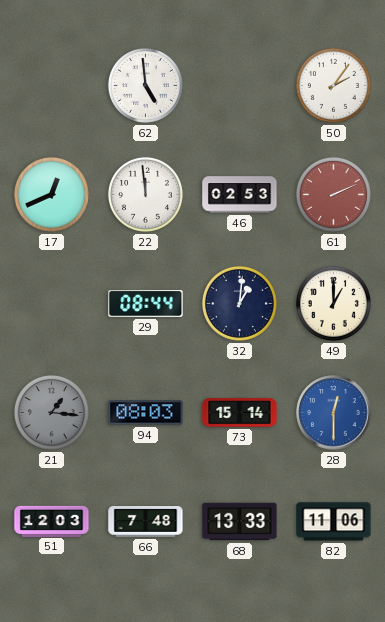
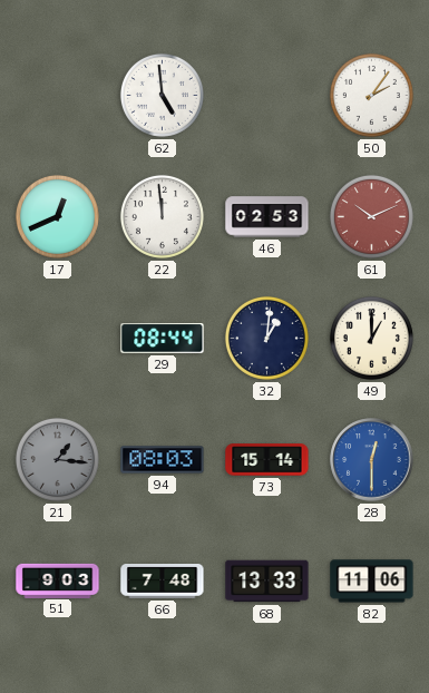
61: 2:11 -> 10:11
51: 12:03 -> 9:03
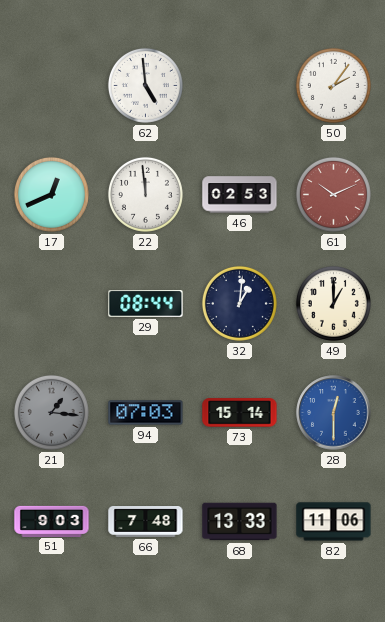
94: 08:03 -> 07:03
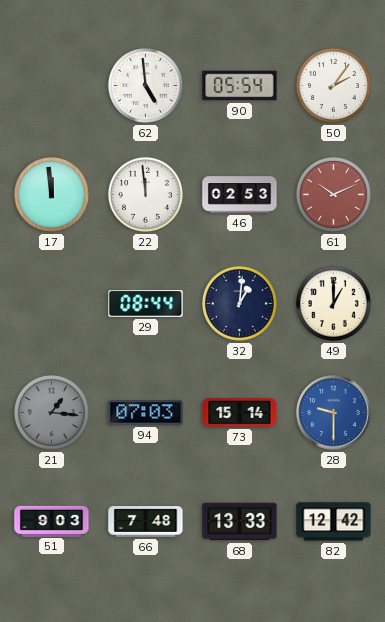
90: none -> 05:54
17: 12:41 -> 11:59
28: 12:30 -> 9:30
82: 11:06 -> 12:42
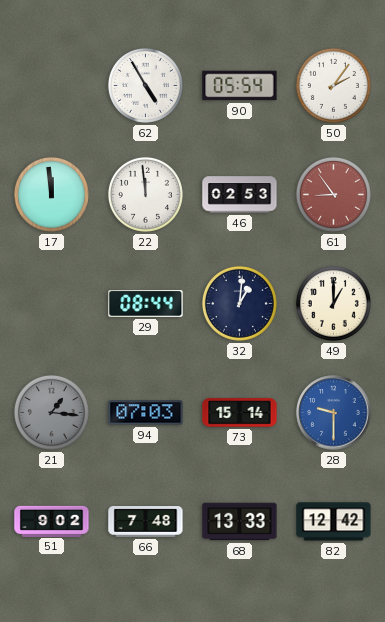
62: 4:59 -> 4:55
61: 10:11 -> 8:54
51: 9:03 -> 9:02
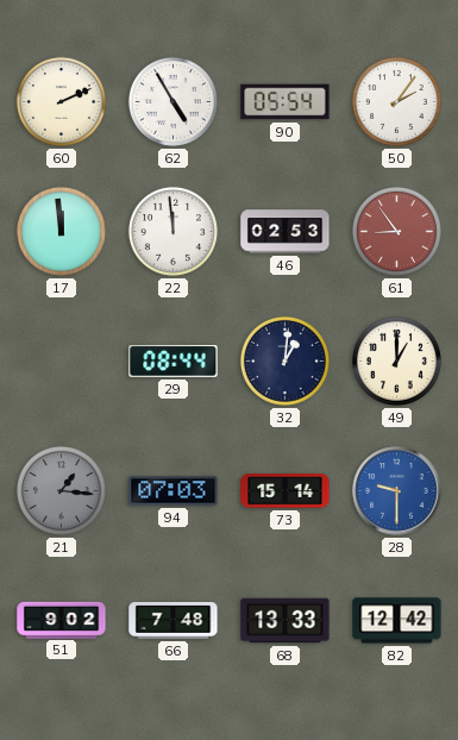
60: none -> 2:11
